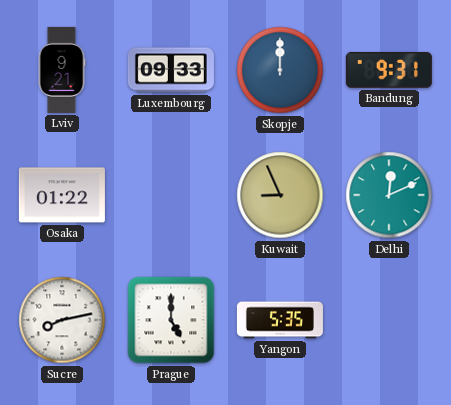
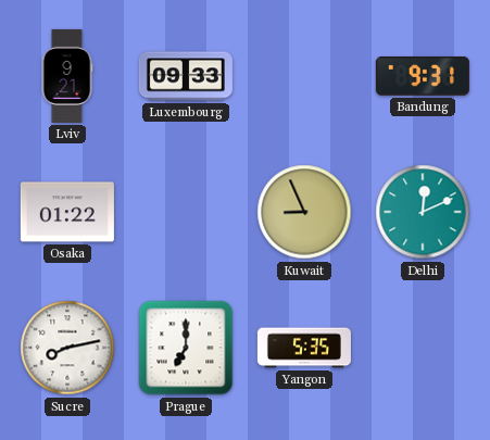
Skopje: 12:00 -> none
Prague: 5:00 -> 7:00
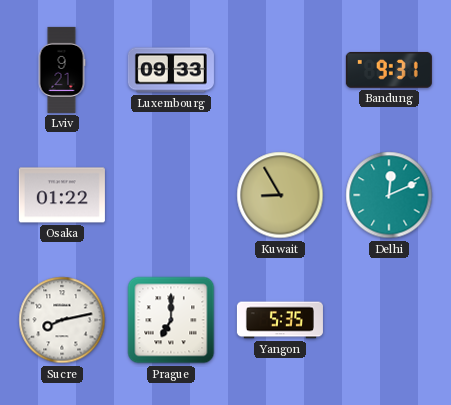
Kuwait: 8:56 -> 8:55
